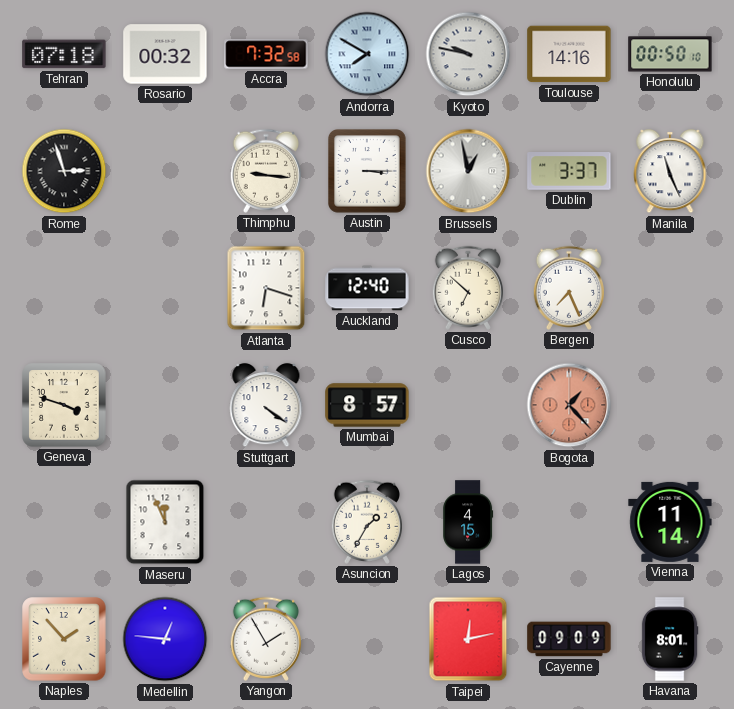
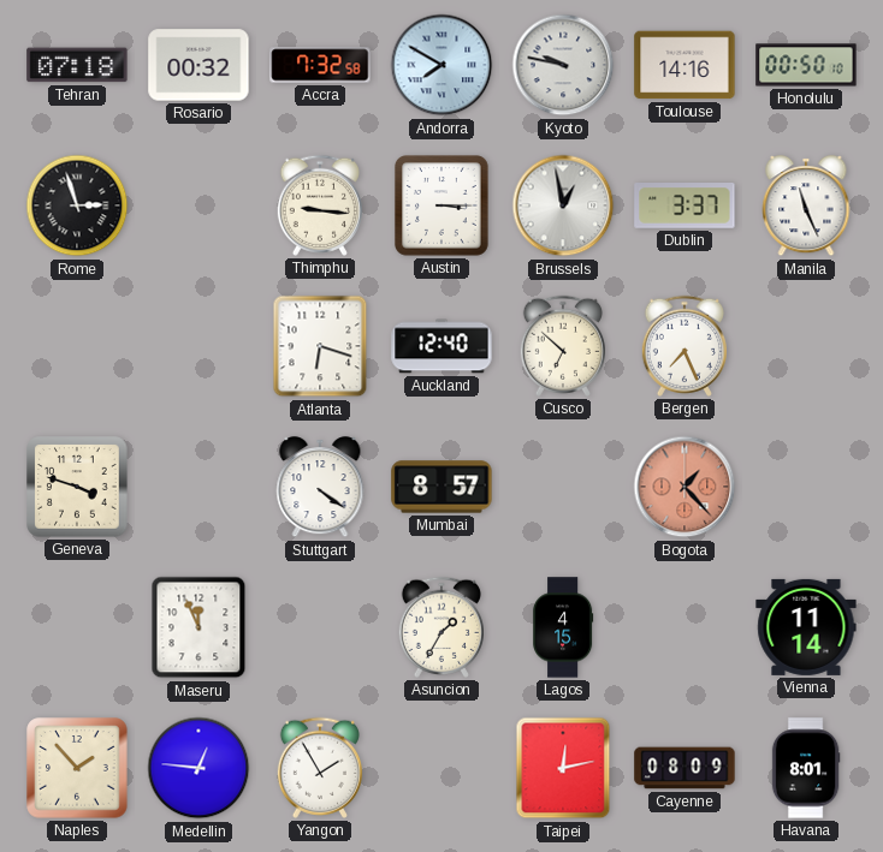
Cayenne: 09:09 -> 08:09
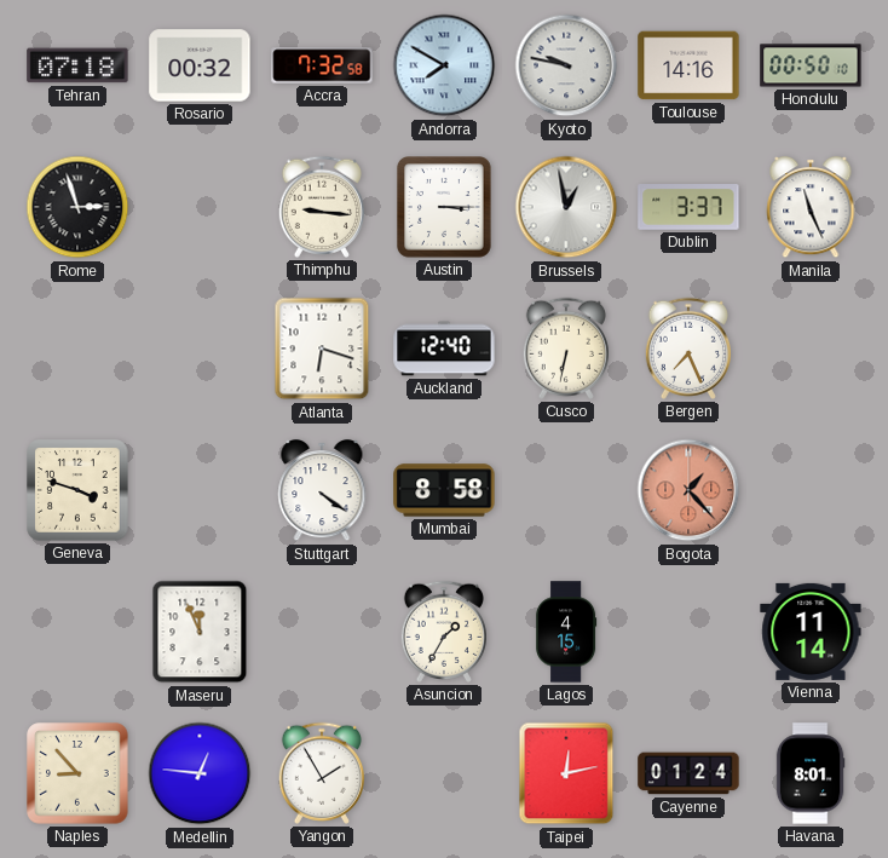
Cusco: 6:52 -> 6:32
Mumbai: 8:57 -> 8:58
Naples: 1:53 -> 8:53
Cayenne: 08:09 -> 01:24
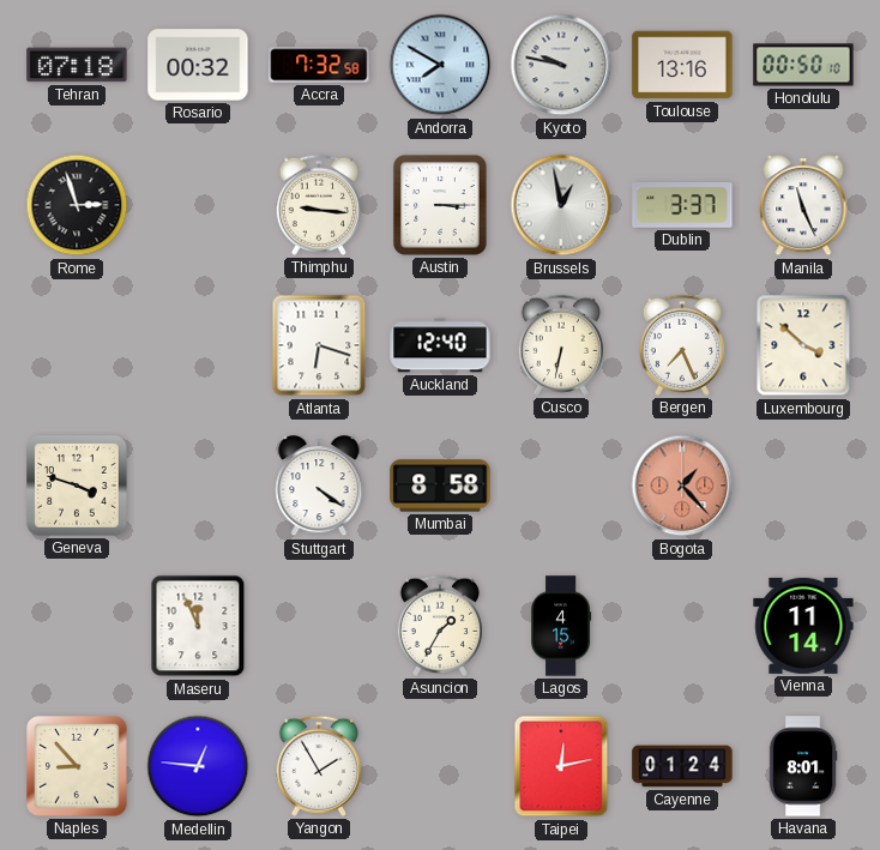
Toulouse: 14:16 -> 13:16
Luxembourg: none -> 3:52
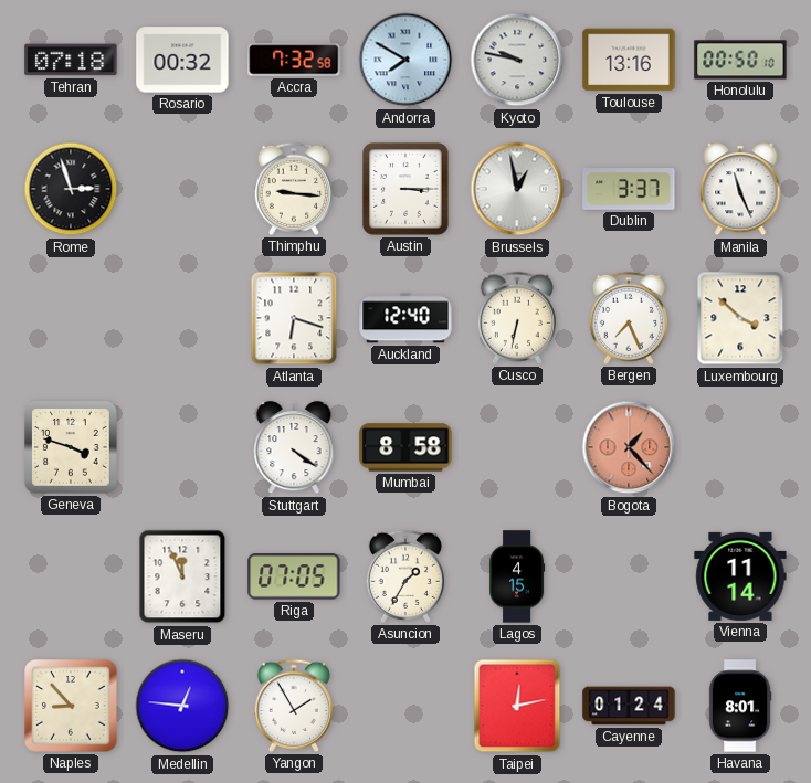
Riga: none -> 07:05
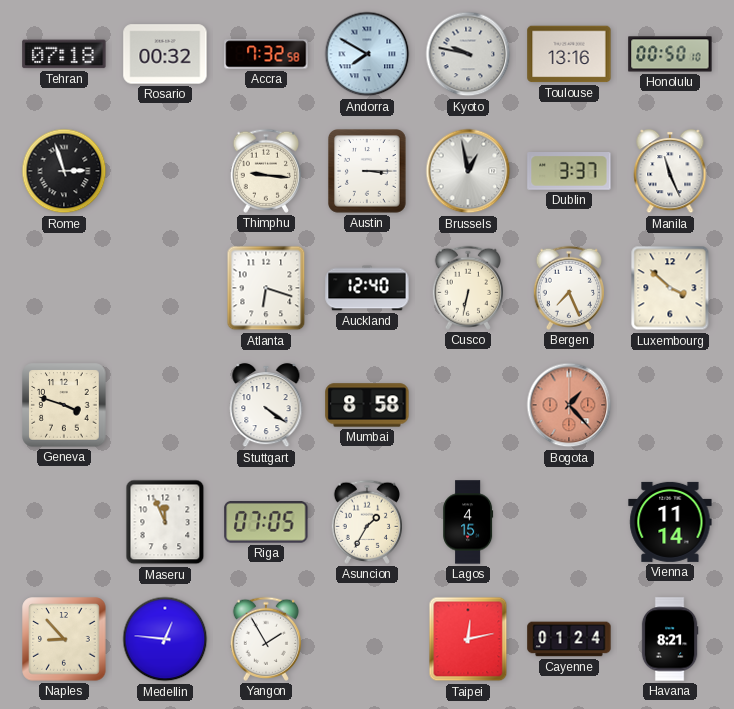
Havana: 8:01 -> 8:21
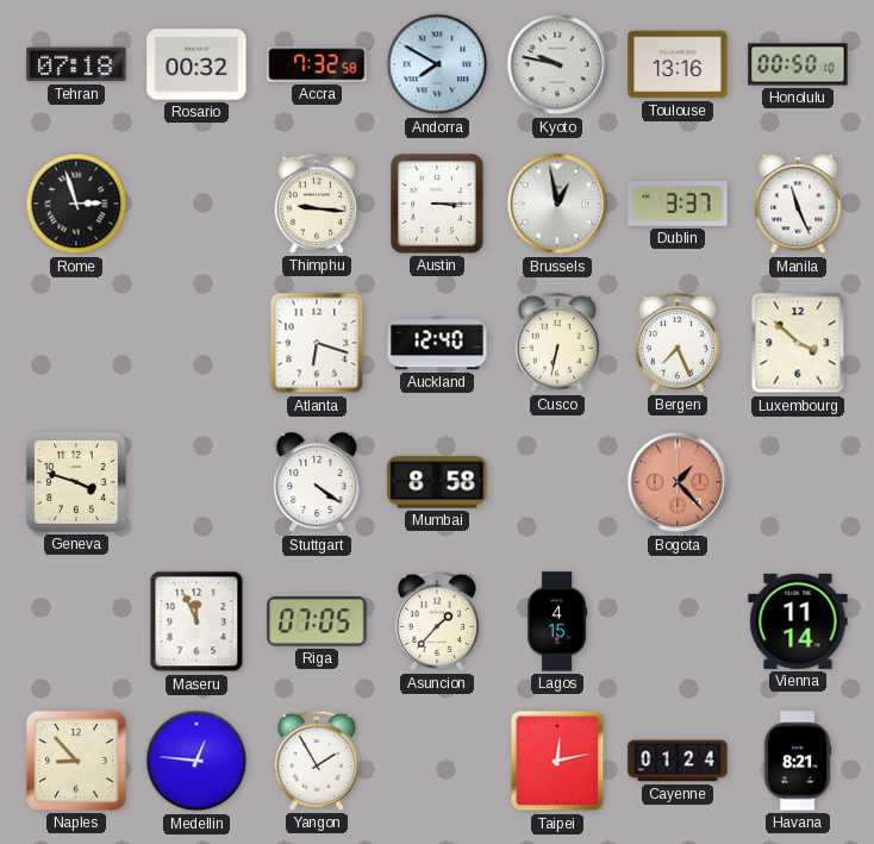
Asuncion: 1:35 -> 1:37
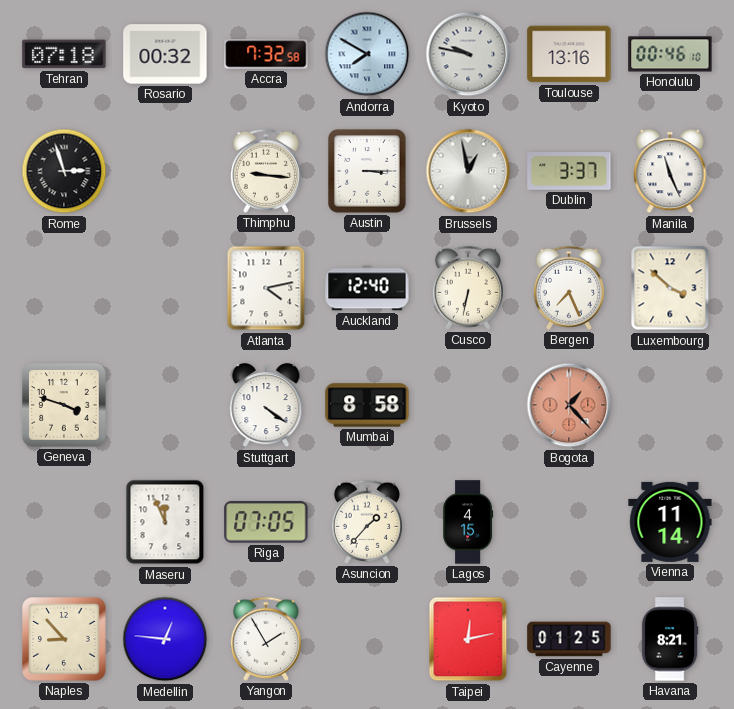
Honolulu: 00:50 -> 00:46
Atlanta: 6:18 -> 4:13
Cayenne: 01:24 -> 01:25
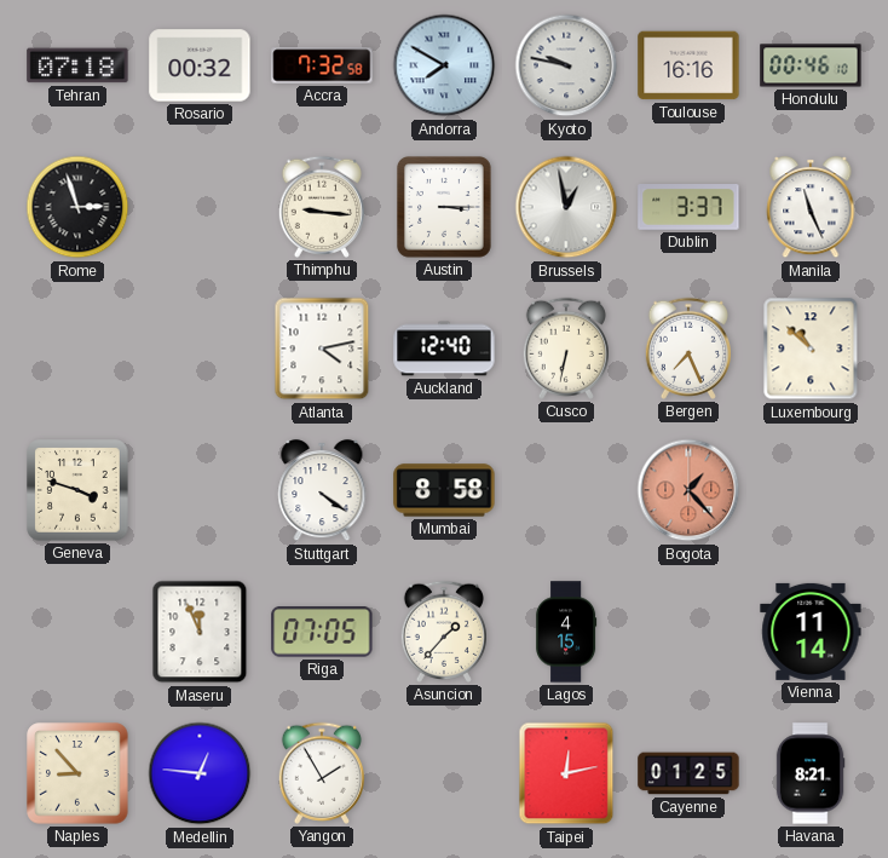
Toulouse: 13:16 -> 16:16
Luxembourg: 3:52 -> 10:52
